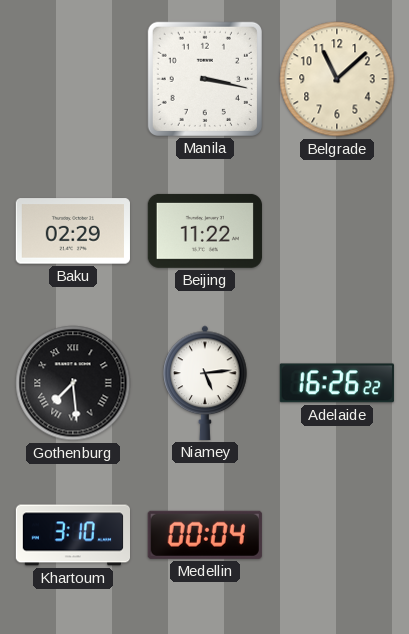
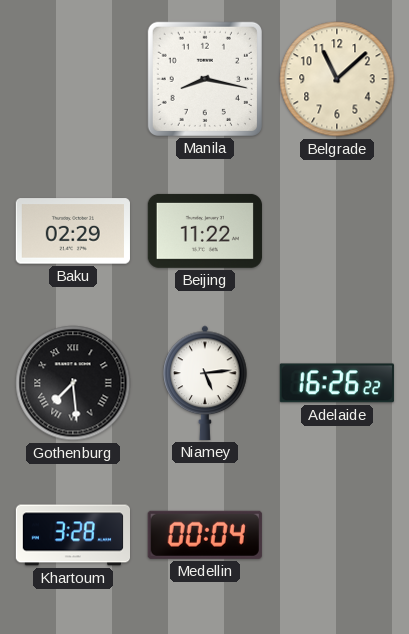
Manila: 3:17 -> 8:17
Khartoum: 3:10 -> 3:28
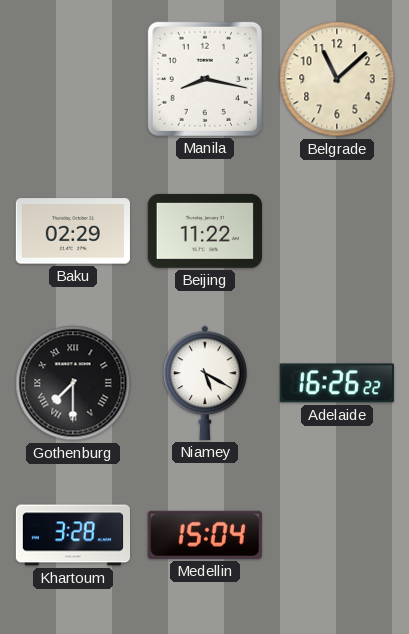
Gothenburg: 7:29 -> 7:30
Niamey: 5:14 -> 5:20
Medellin: 00:04 -> 15:04
